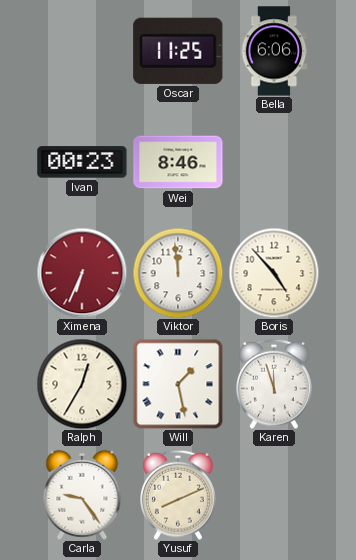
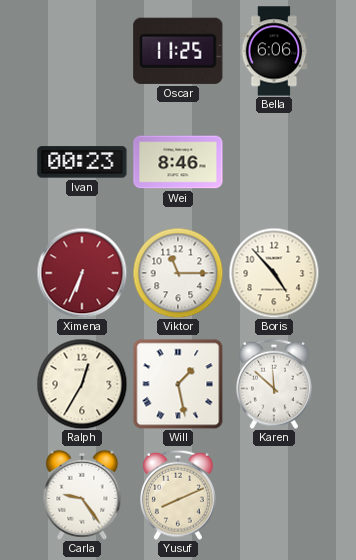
Viktor: 11:59 -> 11:15
Karen: 11:57 -> 11:52
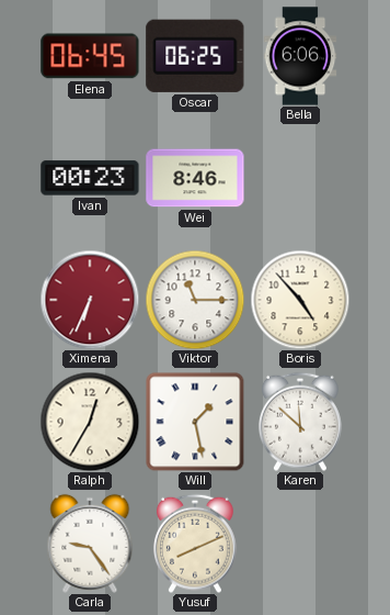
Elena: none -> 06:45
Oscar: 11:25 -> 06:25
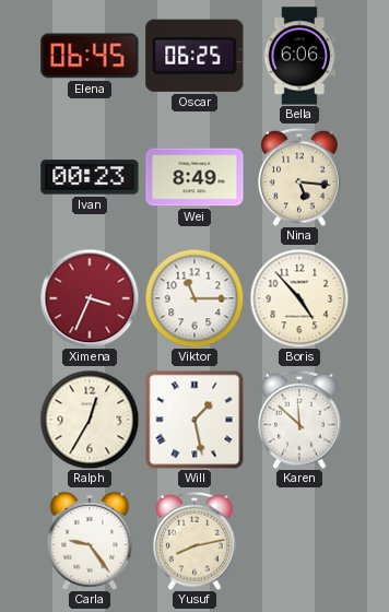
Wei: 8:46 -> 8:49
Nina: none -> 5:16
Ximena: 6:34 -> 3:34
Yusuf: 8:11 -> 8:13
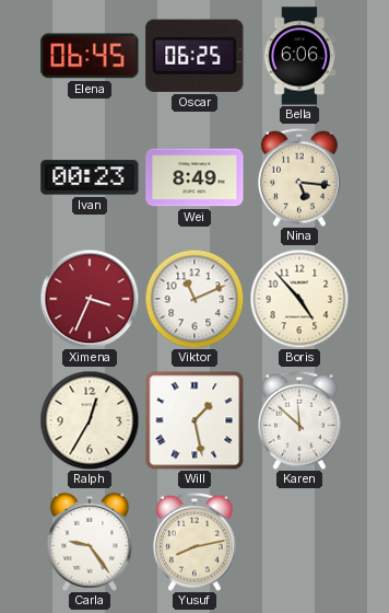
Viktor: 11:15 -> 11:11
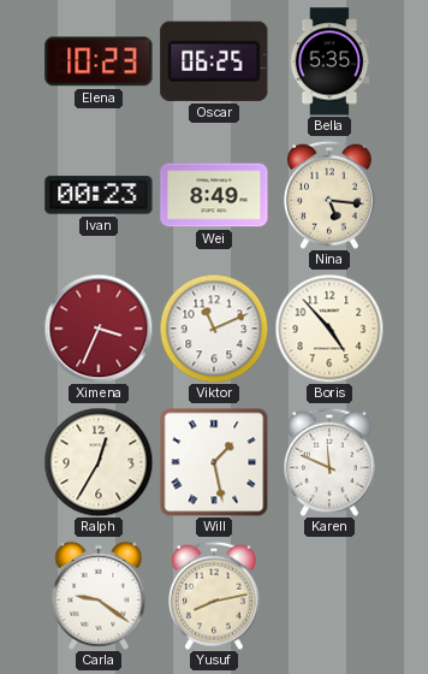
Elena: 06:45 -> 10:23
Bella: 6:06 -> 5:35
Karen: 11:52 -> 11:49
Carla: 9:24 -> 9:21
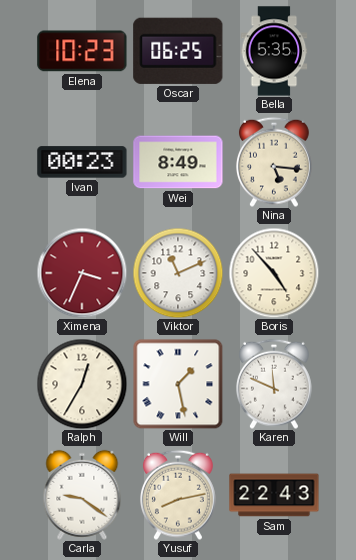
Sam: none -> 22:43
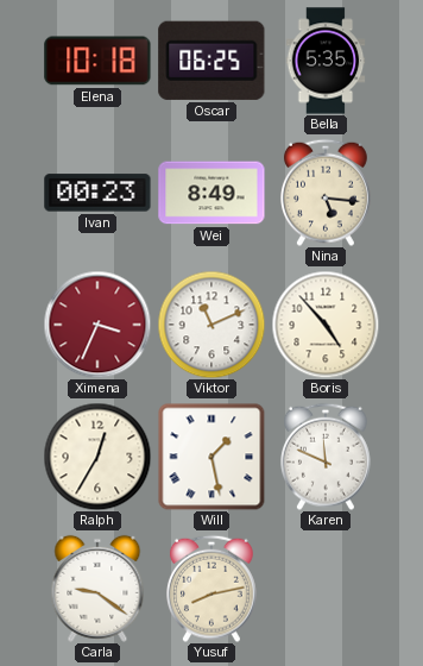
Elena: 10:23 -> 10:18
Sam: 22:43 -> none
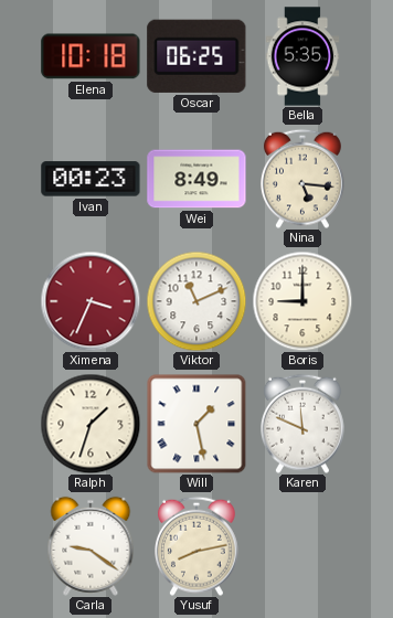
Boris: 4:53 -> 9:00
Ralph: 12:35 -> 1:33
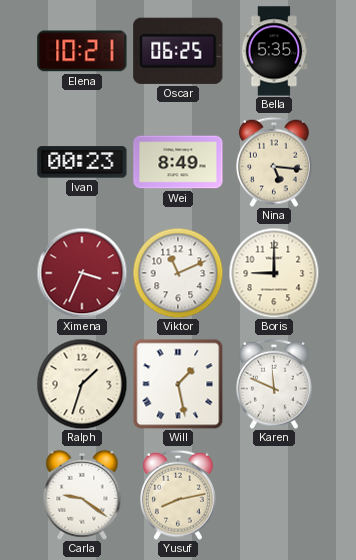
Elena: 10:18 -> 10:21
